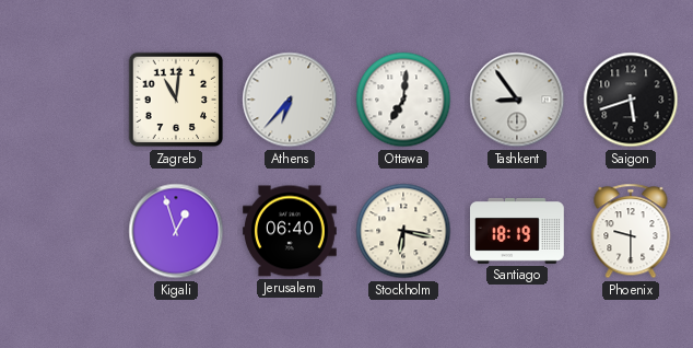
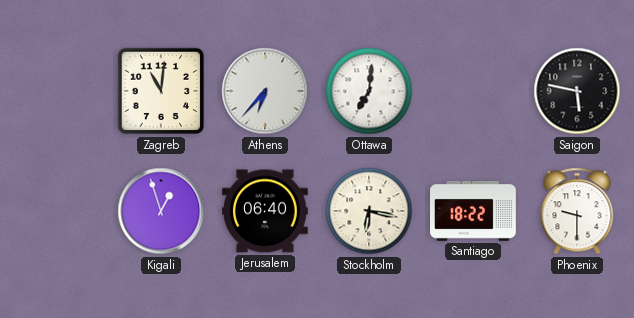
Tashkent: 8:54 -> none
Saigon: 5:42 -> 5:47
Santiago: 18:19 -> 18:22
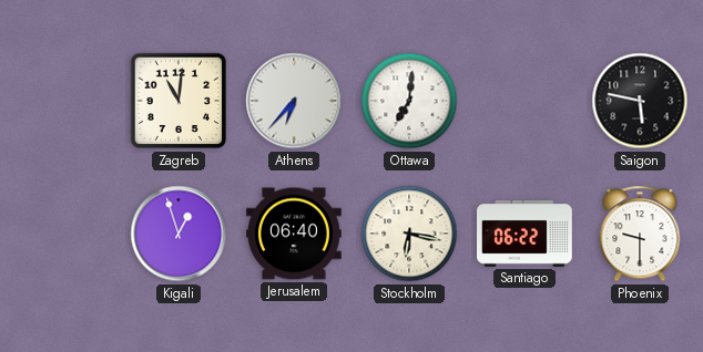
Santiago: 18:22 -> 06:22
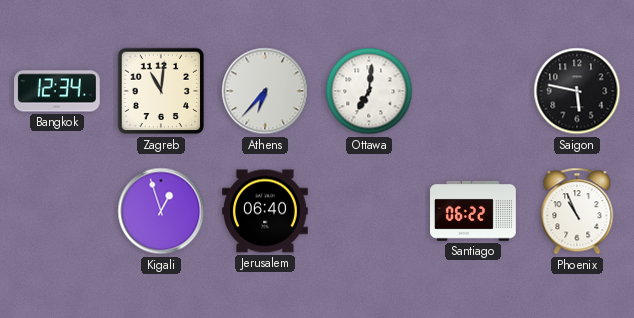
Bangkok: none -> 12:34
Stockholm: 6:17 -> none
Phoenix: 9:30 -> 10:56
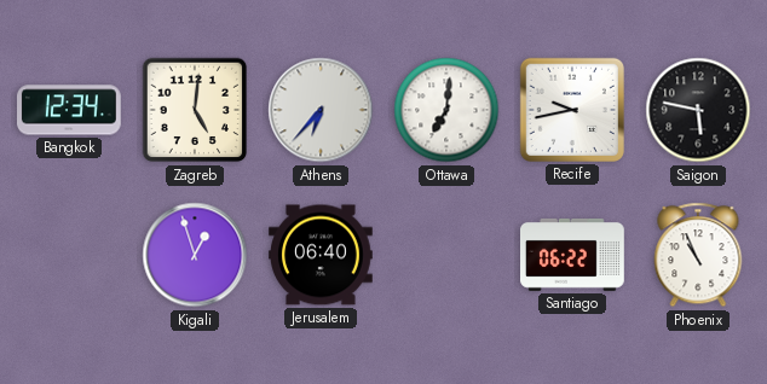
Zagreb: 11:01 -> 5:01
Recife: none -> 9:43
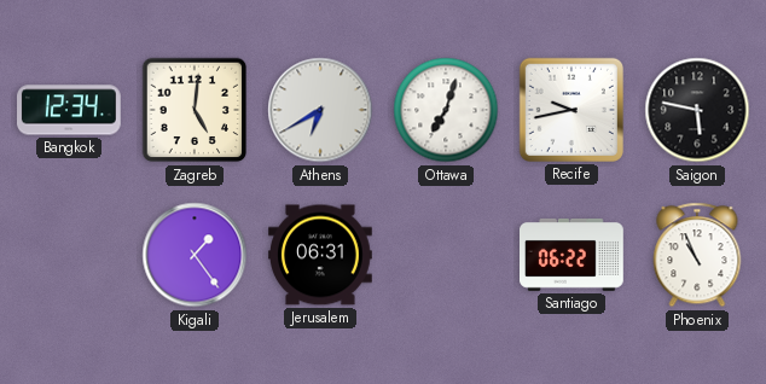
Athens: 6:37 -> 6:40
Ottawa: 7:01 -> 7:03
Kigali: 12:57 -> 1:24
Jerusalem: 06:40 -> 06:31
